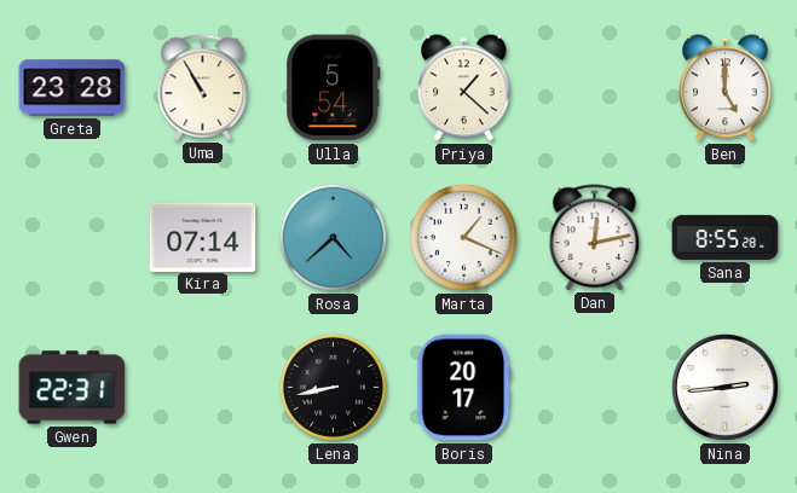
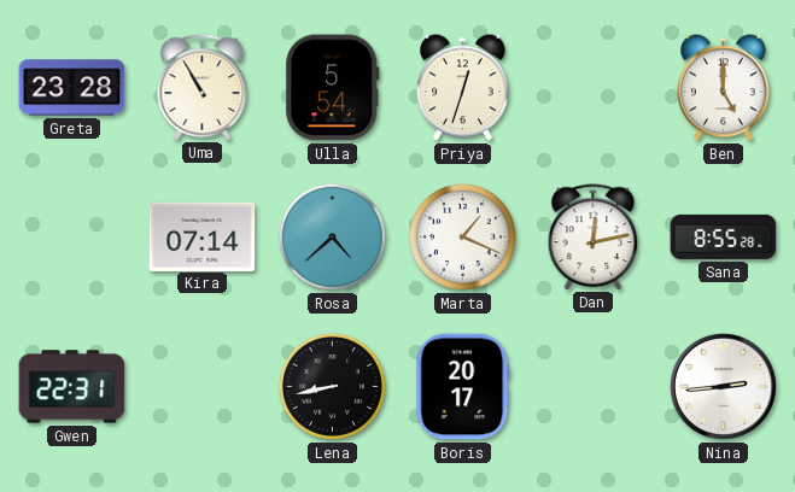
Priya: 1:22 -> 12:33
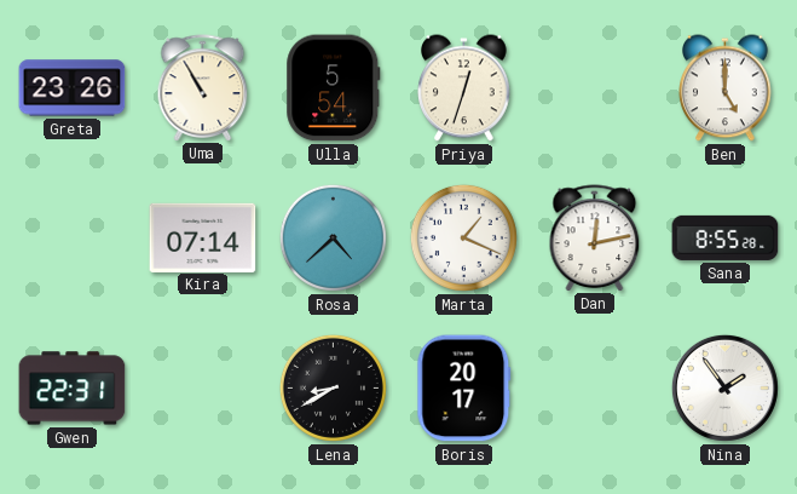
Greta: 23:28 -> 23:26
Lena: 8:43 -> 8:40
Nina: 2:44 -> 1:54
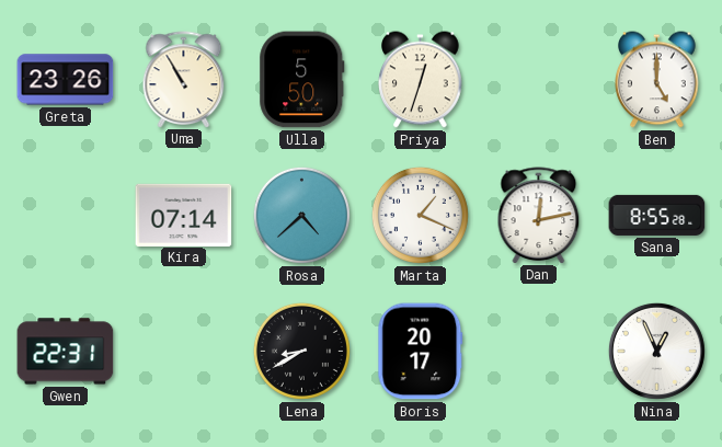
Ulla: 5:54 -> 5:50
Nina: 1:54 -> 12:56
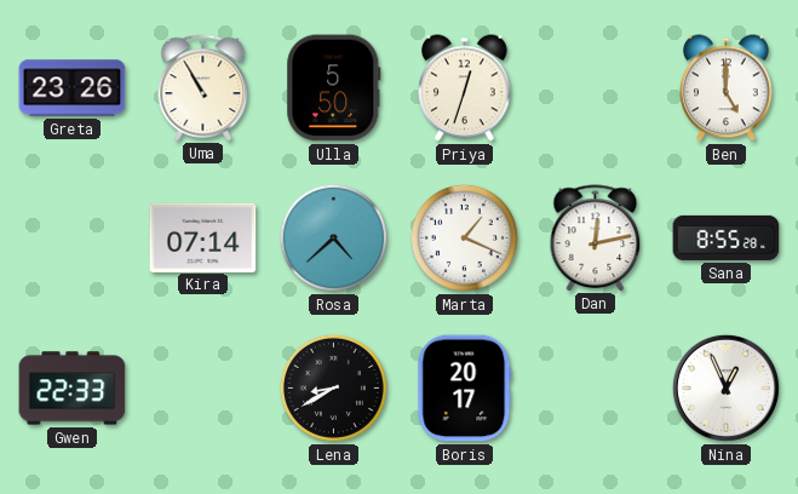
Gwen: 22:31 -> 22:33
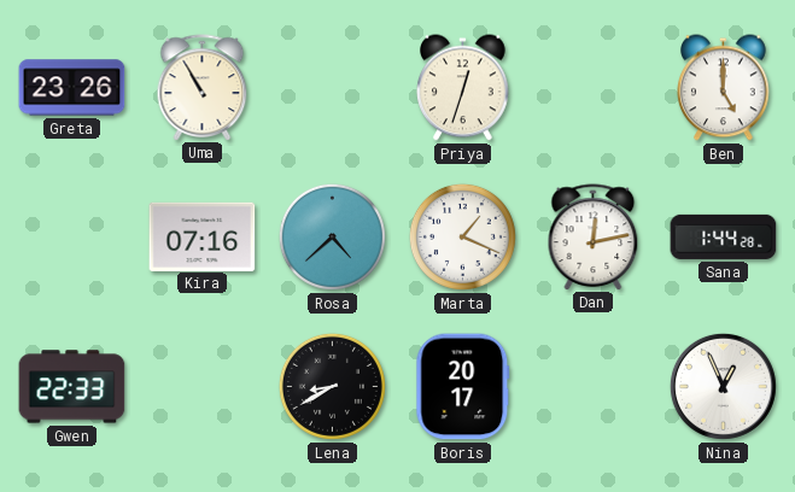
Ulla: 5:50 -> none
Kira: 07:14 -> 07:16
Sana: 8:55 -> 1:44
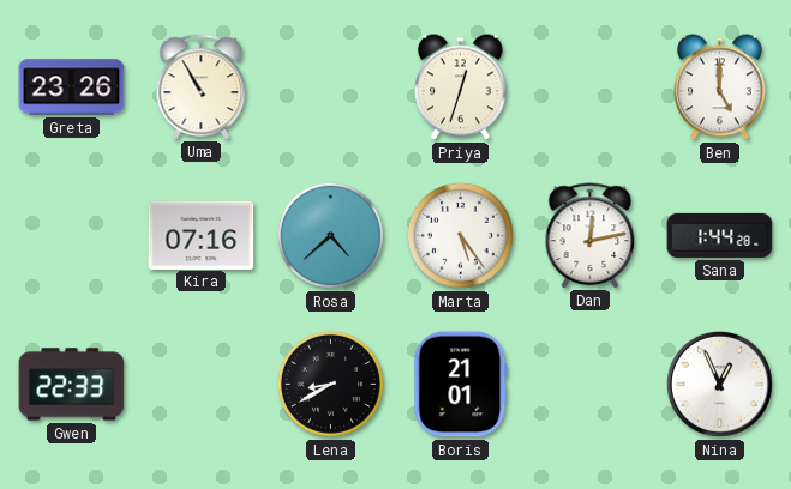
Marta: 1:19 -> 5:24
Boris: 20:17 -> 21:01
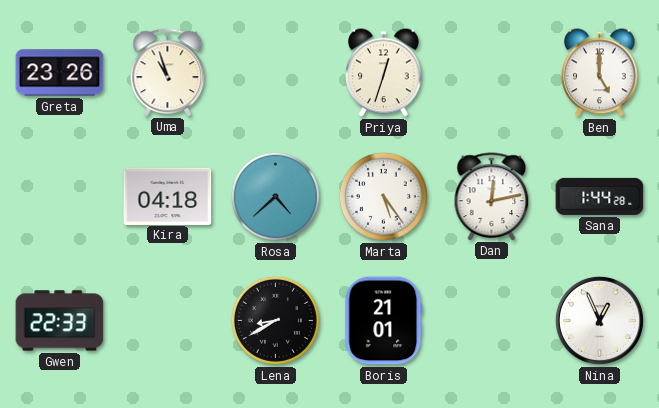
Uma: 10:55 -> 10:57
Kira: 07:16 -> 04:18
